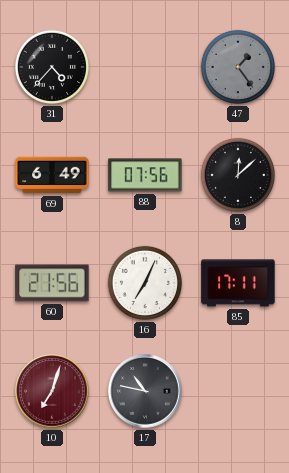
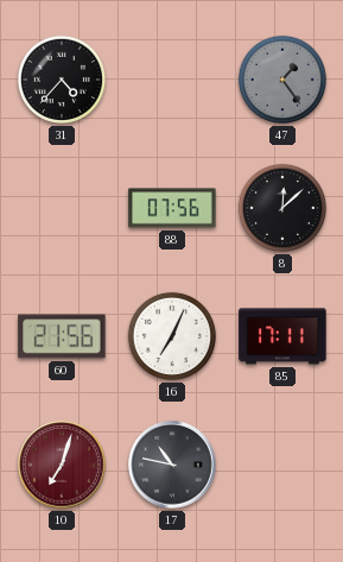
69: 6:49 -> none
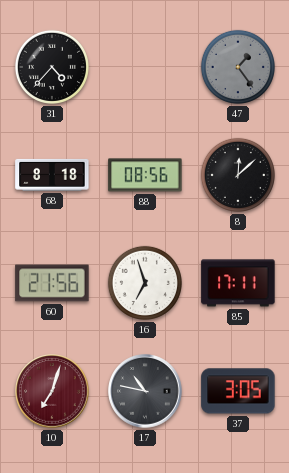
68: none -> 8:18
88: 07:56 -> 08:56
16: 7:04 -> 6:57
37: none -> 3:05
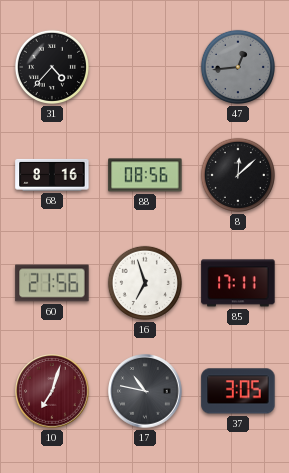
47: 1:24 -> 12:44
68: 8:18 -> 8:16
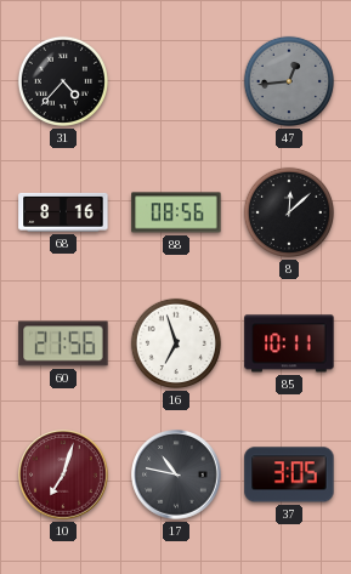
85: 17:11 -> 10:11
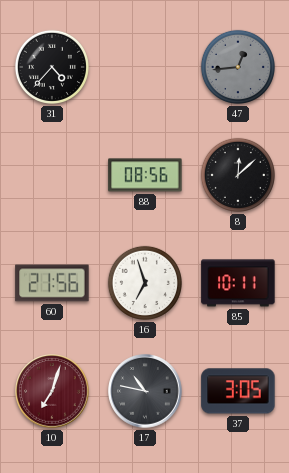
68: 8:16 -> none
